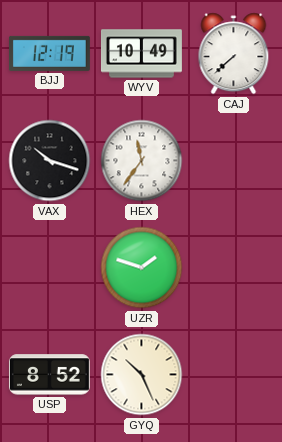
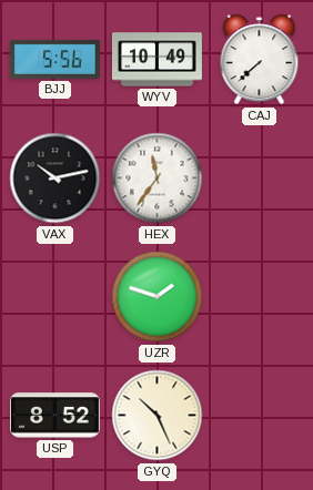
BJJ: 12:19 -> 5:56
VAX: 10:18 -> 10:13
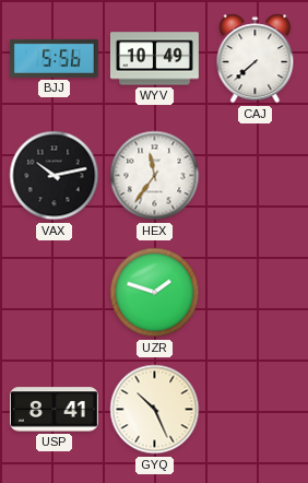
USP: 8:52 -> 8:41
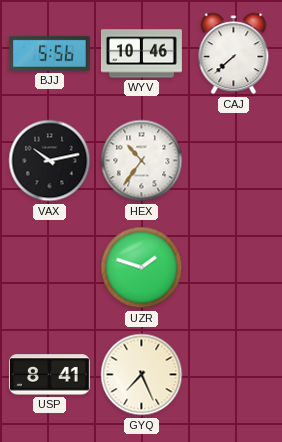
WYV: 10:49 -> 10:46
HEX: 11:36 -> 10:36
GYQ: 10:26 -> 7:26
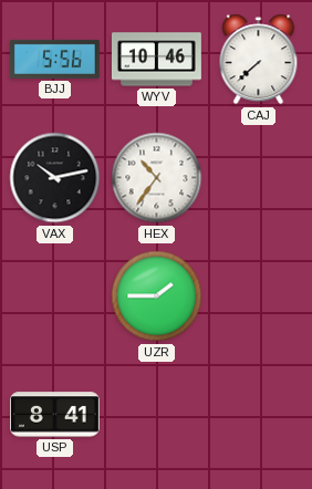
UZR: 1:48 -> 1:45
GYQ: 7:26 -> none
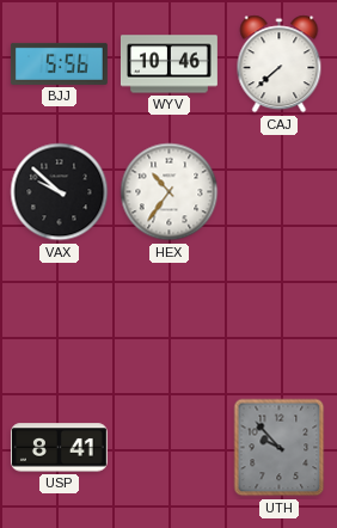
VAX: 10:13 -> 9:52
UZR: 1:45 -> none
UTH: none -> 9:53
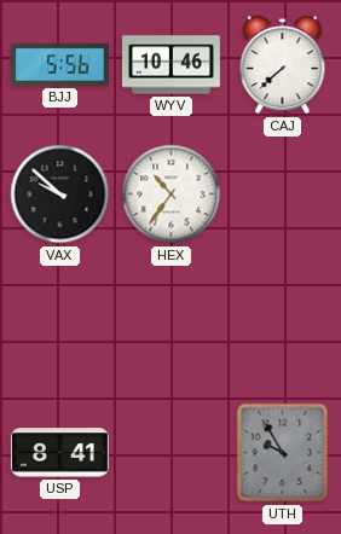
UTH: 9:53 -> 9:55
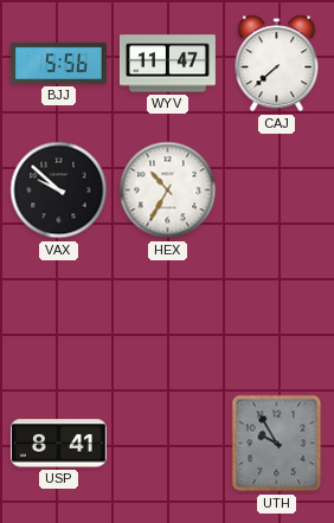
WYV: 10:46 -> 11:47
HEX: 10:36 -> 10:35
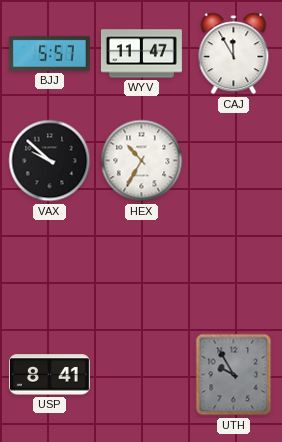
BJJ: 5:56 -> 5:57
CAJ: 7:38 -> 11:55
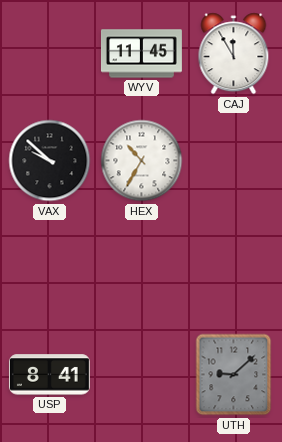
BJJ: 5:57 -> none
WYV: 11:47 -> 11:45
UTH: 9:55 -> 9:08
